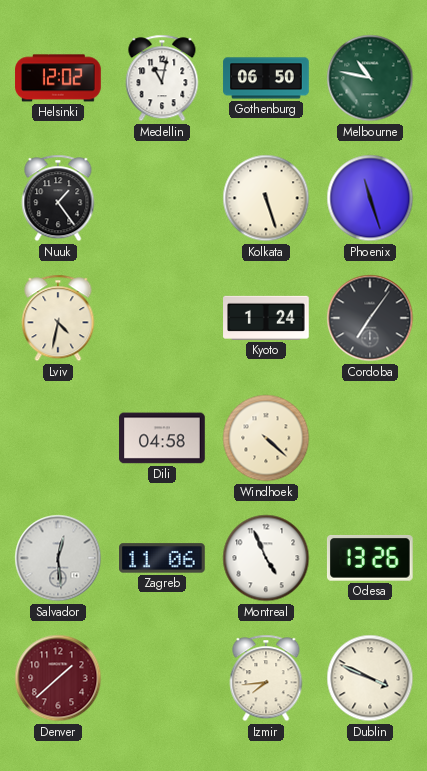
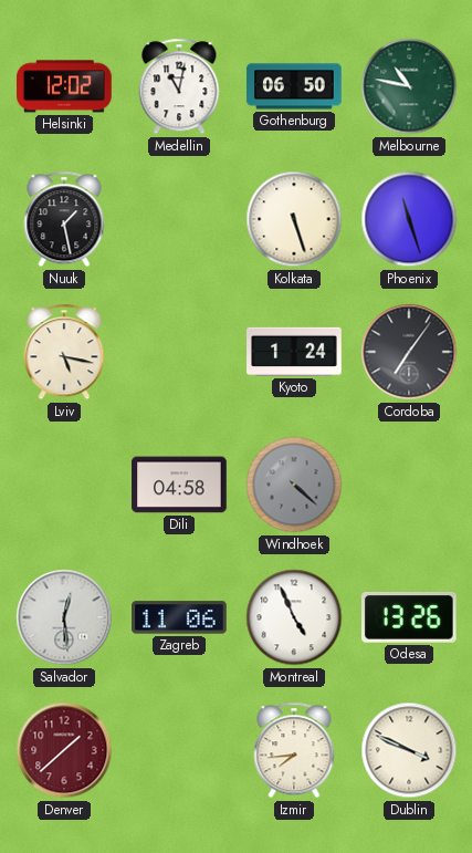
Nuuk: 1:24 -> 1:28
Lviv: 4:32 -> 5:17
Windhoek dial: cream -> grey
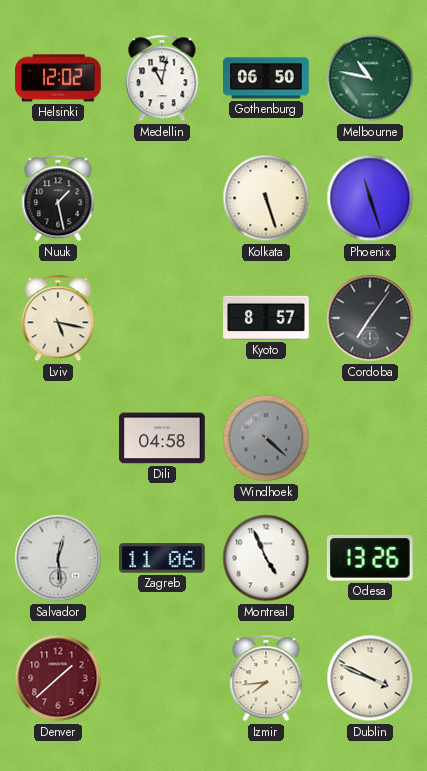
Kyoto: 1:24 -> 8:57
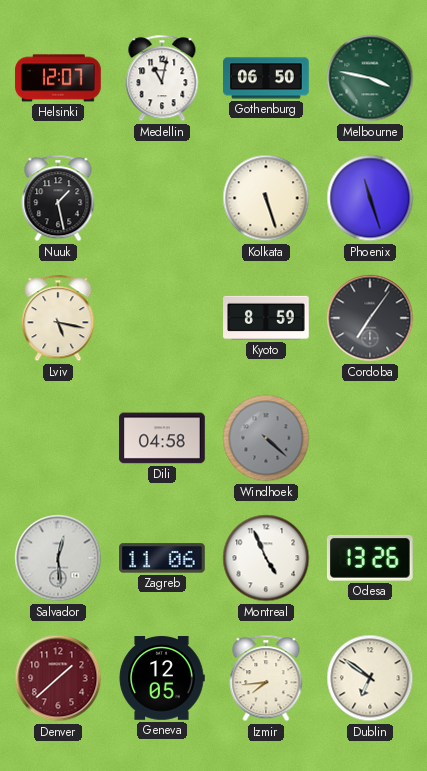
Helsinki: 12:02 -> 12:07
Melbourne: 10:47 -> 3:47
Kyoto: 8:57 -> 8:59
Geneva: none -> 12:05
Dublin: 3:49 -> 6:51
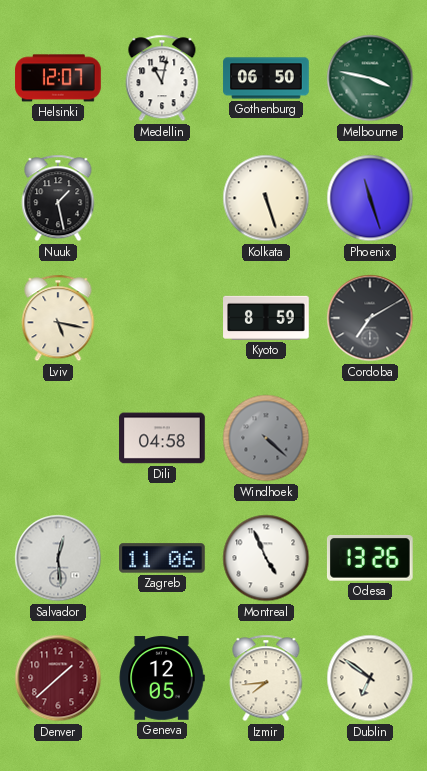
Cordoba: 7:06 -> 7:10
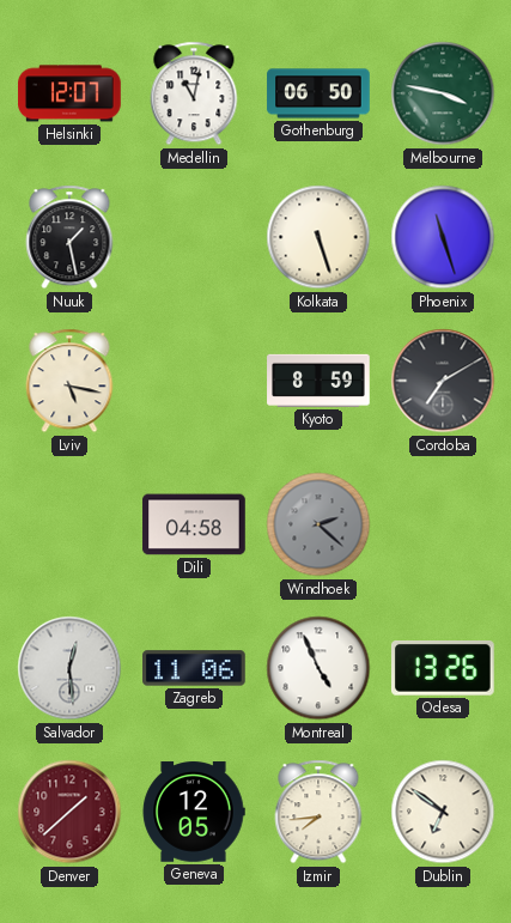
Windhoek: 4:22 -> 2:22
